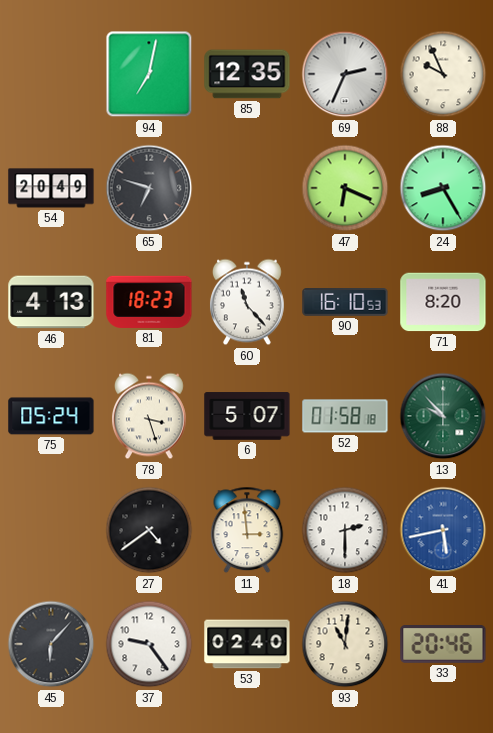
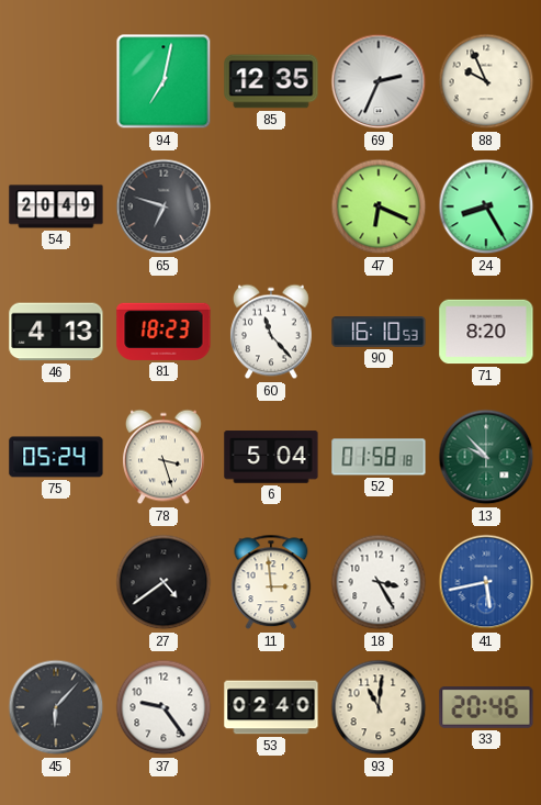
6: 5:07 -> 5:04
18: 2:30 -> 3:25
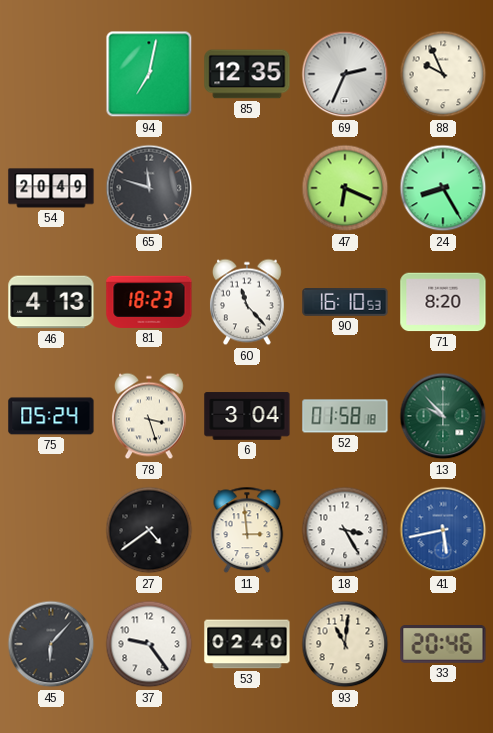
65: 6:48 -> 11:48
6: 5:04 -> 3:04
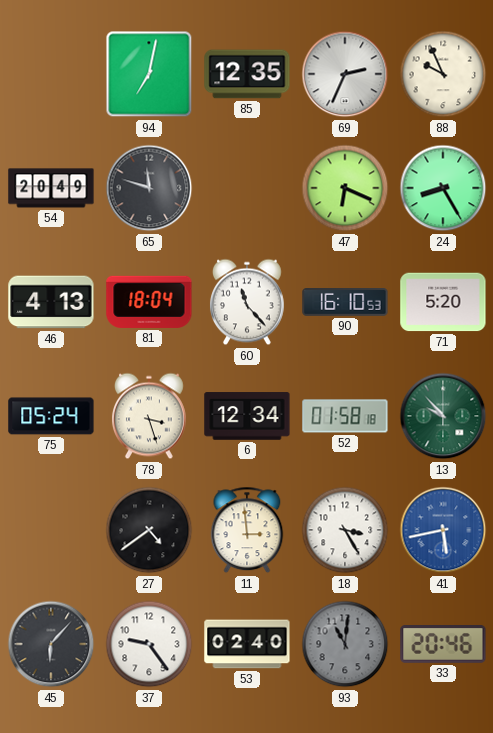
81: 18:23 -> 18:04
71: 8:20 -> 5:20
6: 3:04 -> 12:34
93 dial: cream -> grey
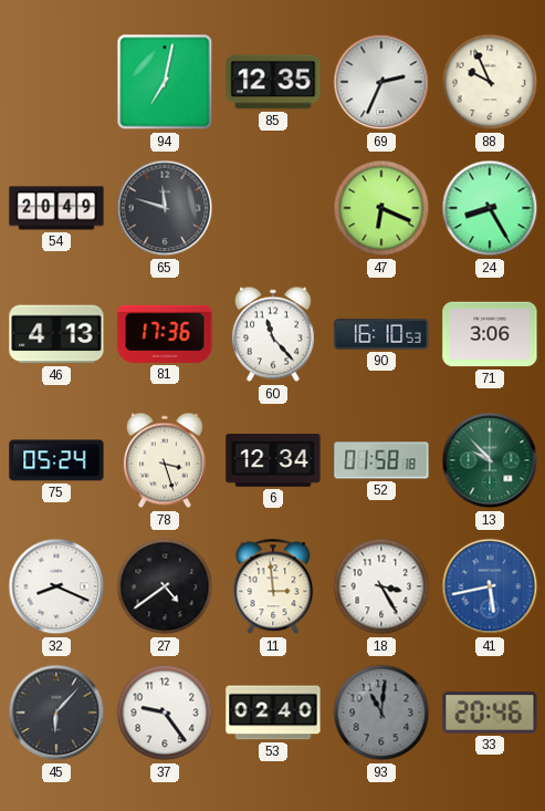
81: 18:04 -> 17:36
71: 5:20 -> 3:06
32: none -> 8:19
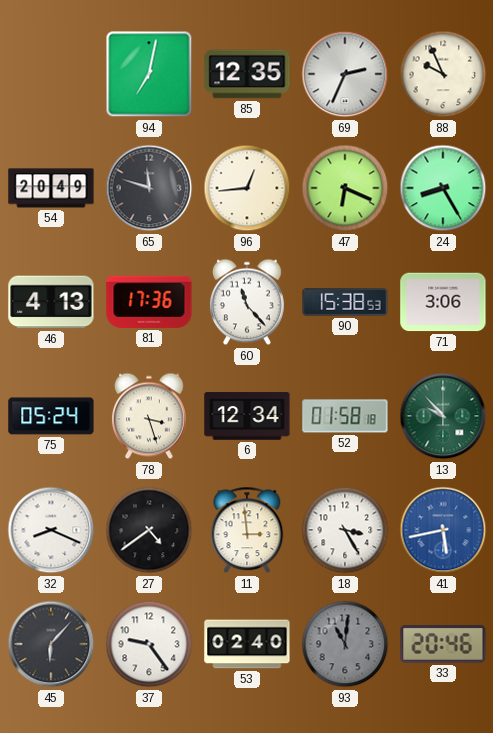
96: none -> 12:44
90: 16:10 -> 15:38
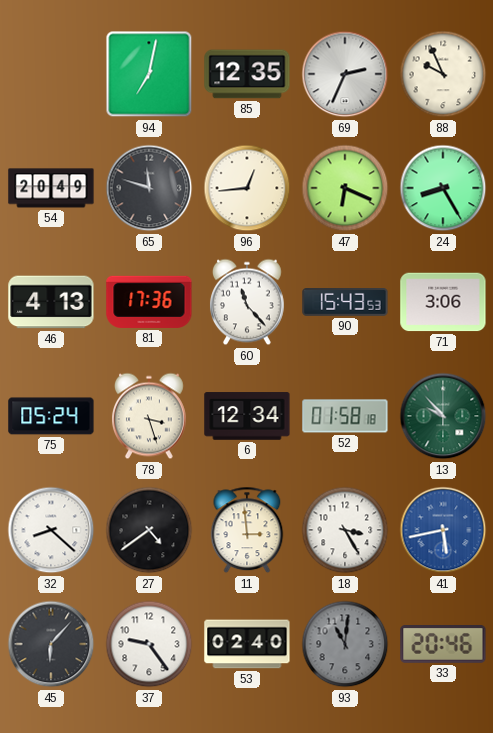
90: 15:38 -> 15:43
32: 8:19 -> 8:22
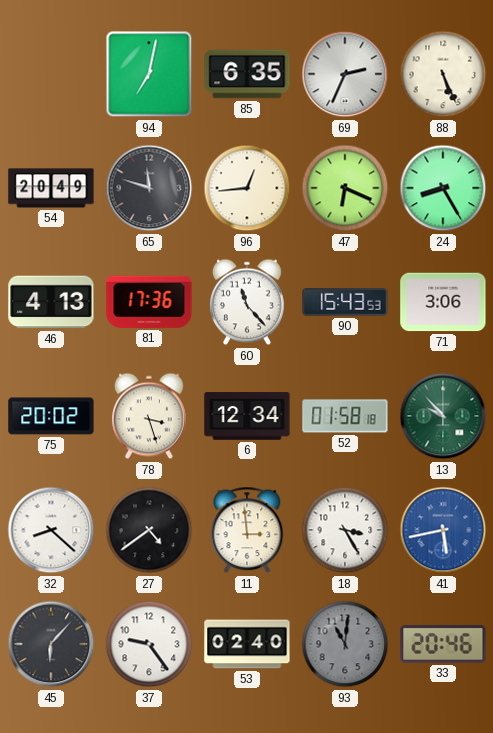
85: 12:35 -> 6:35
88: 9:56 -> 5:26
75: 05:24 -> 20:02
